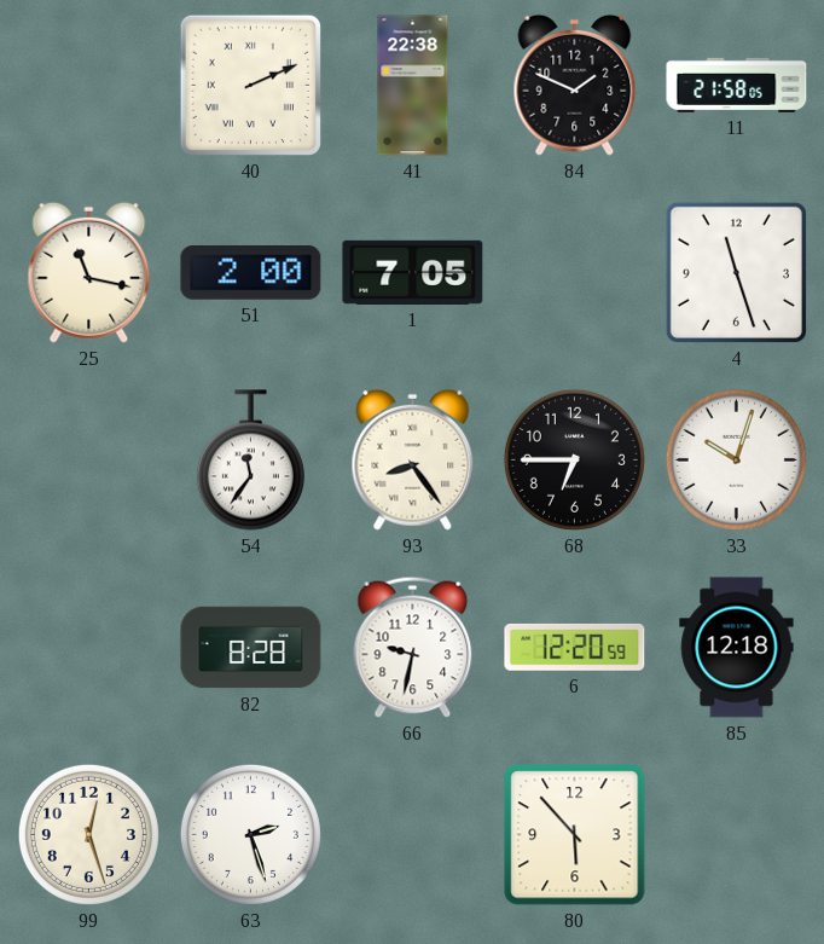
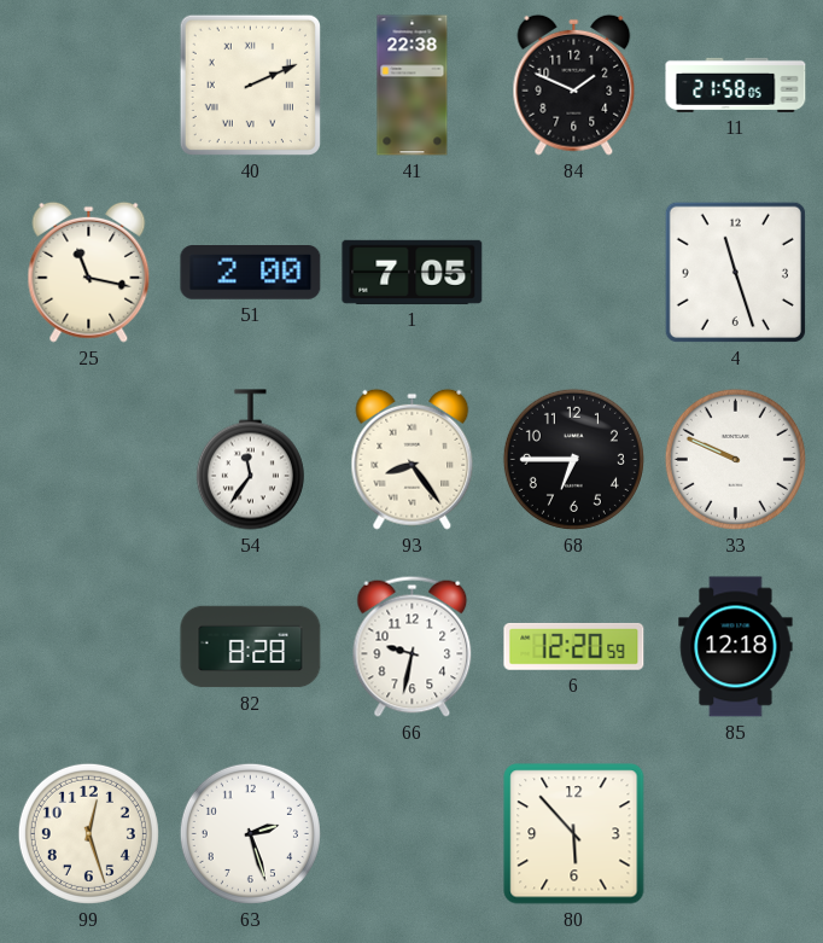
33: 10:03 -> 9:49
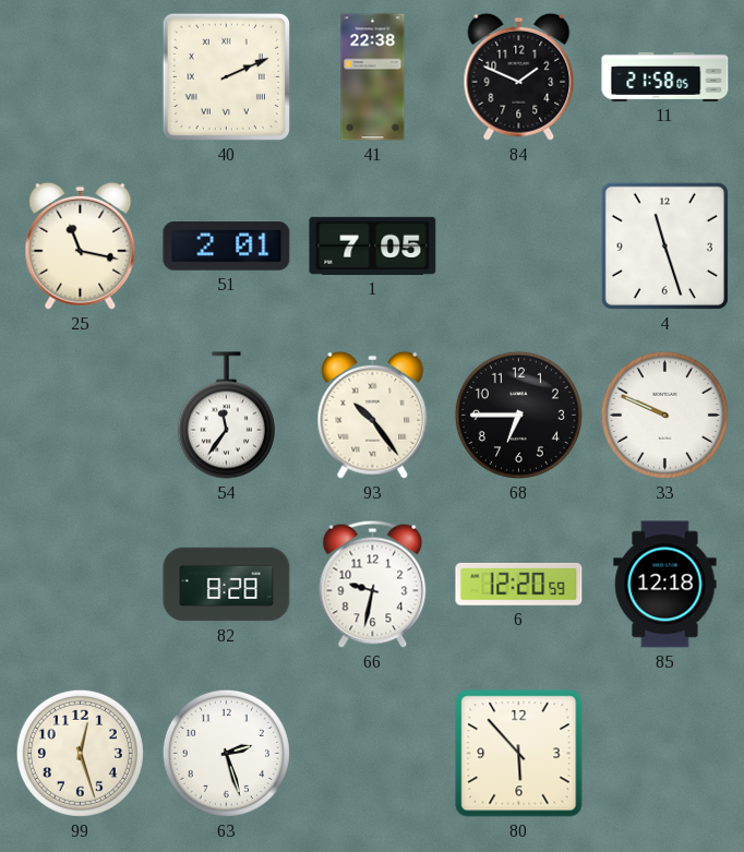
51: 2:00 -> 2:01
93: 8:24 -> 10:24
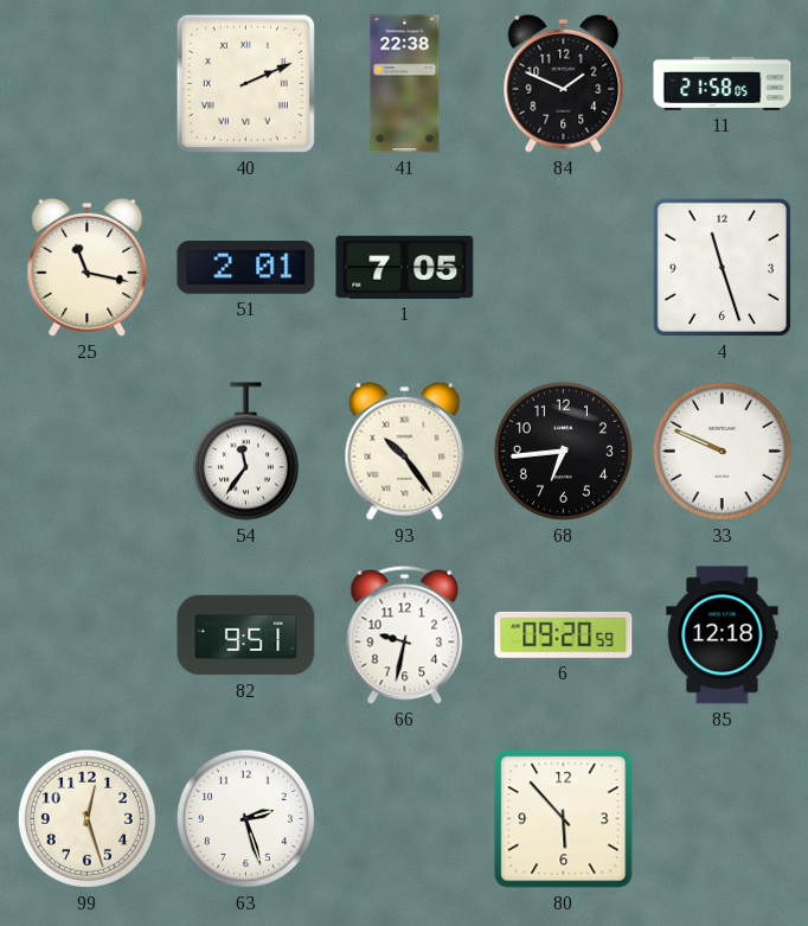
68: 6:45 -> 6:44
82: 8:28 -> 9:51
6: 12:20 -> 09:20
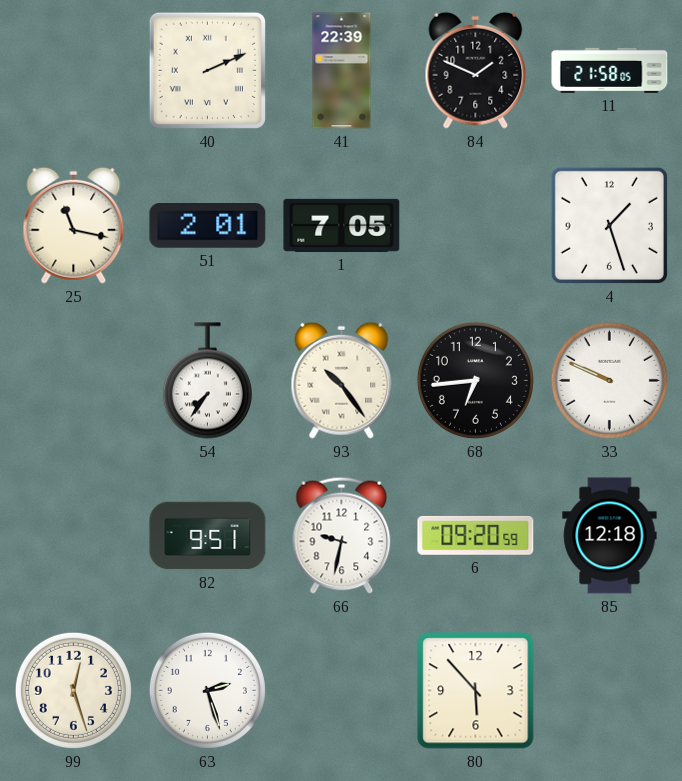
41: 22:38 -> 22:39
4: 11:27 -> 1:27
54: 11:36 -> 7:36
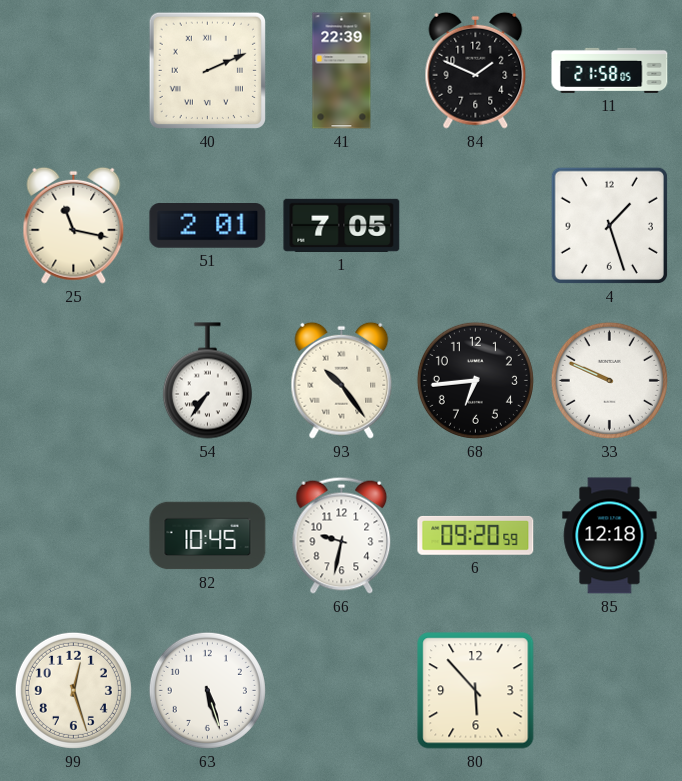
82: 9:51 -> 10:45
63: 2:27 -> 5:27
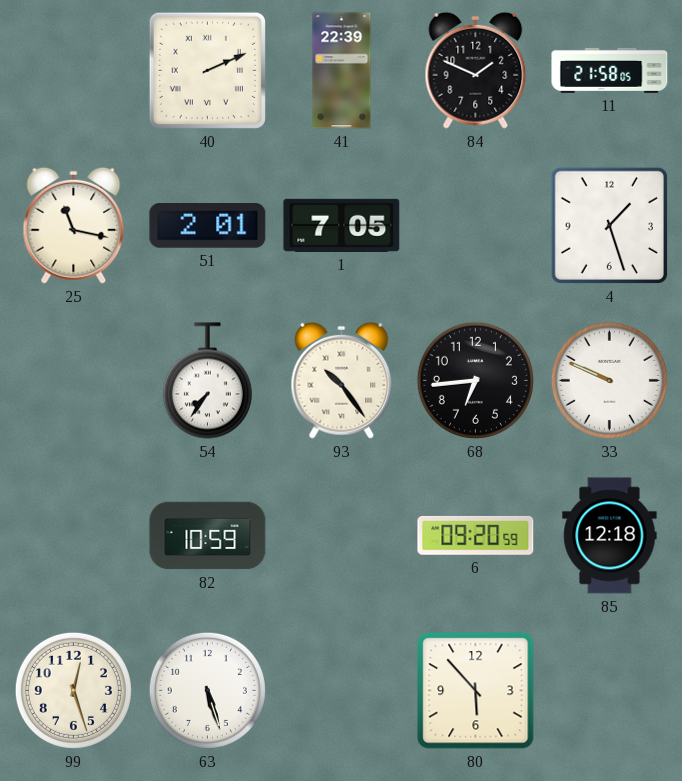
82: 10:45 -> 10:59
66: 9:32 -> none
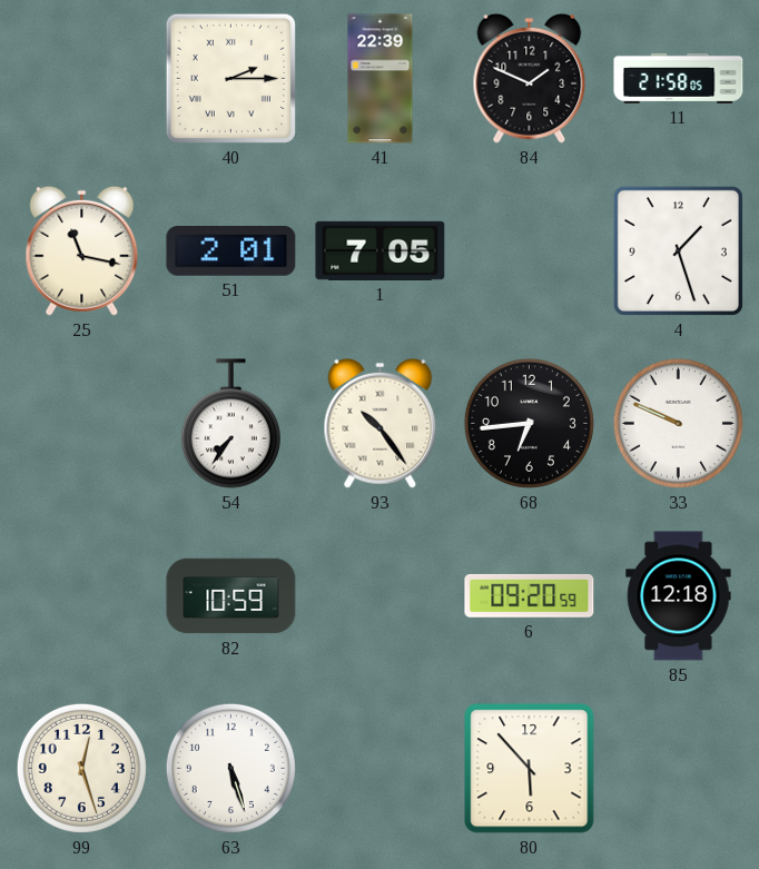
40: 2:11 -> 2:15
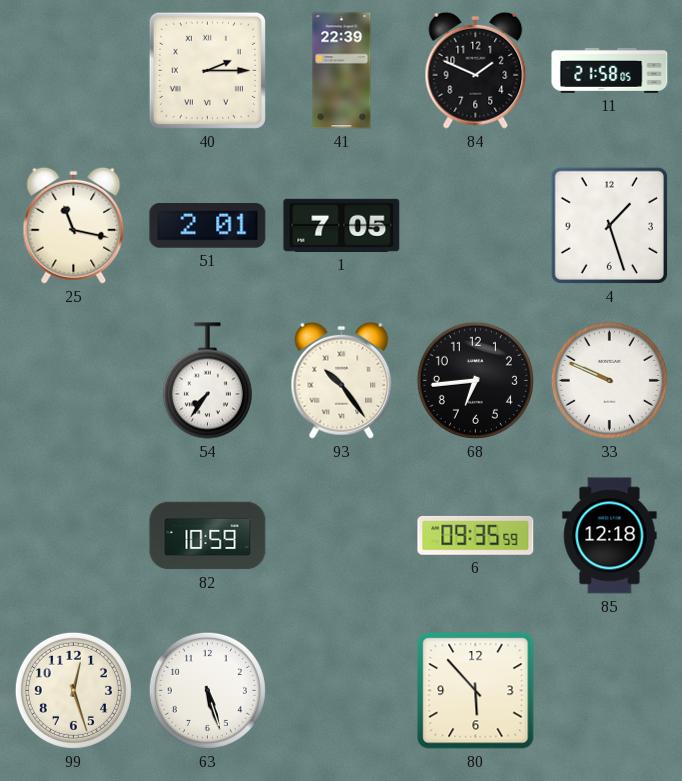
6: 09:20 -> 09:35
